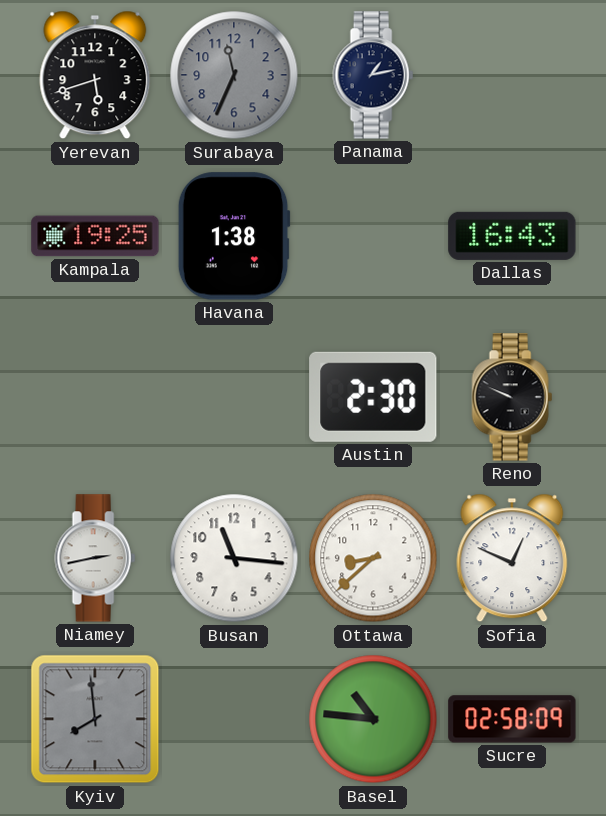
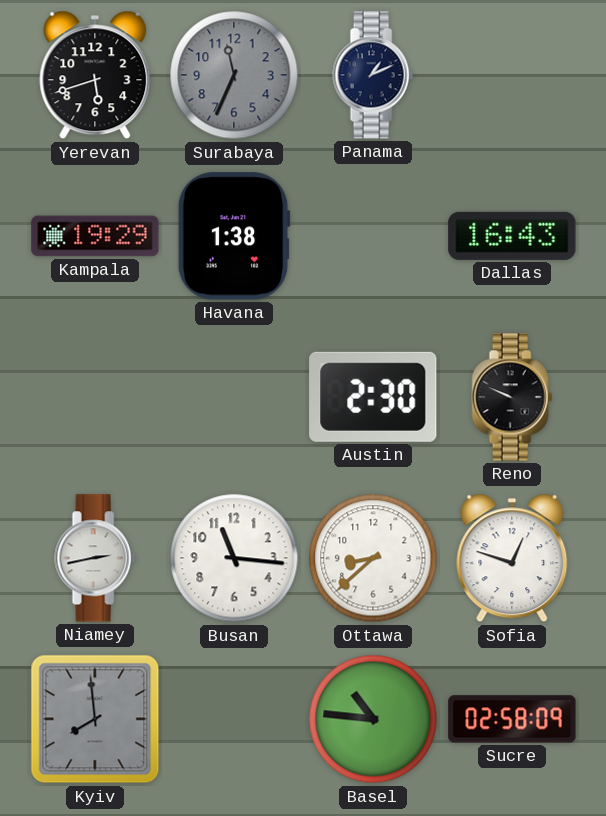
Panama: 1:13 -> 1:11
Kampala: 19:25 -> 19:29
Sofia: 12:49 -> 12:48
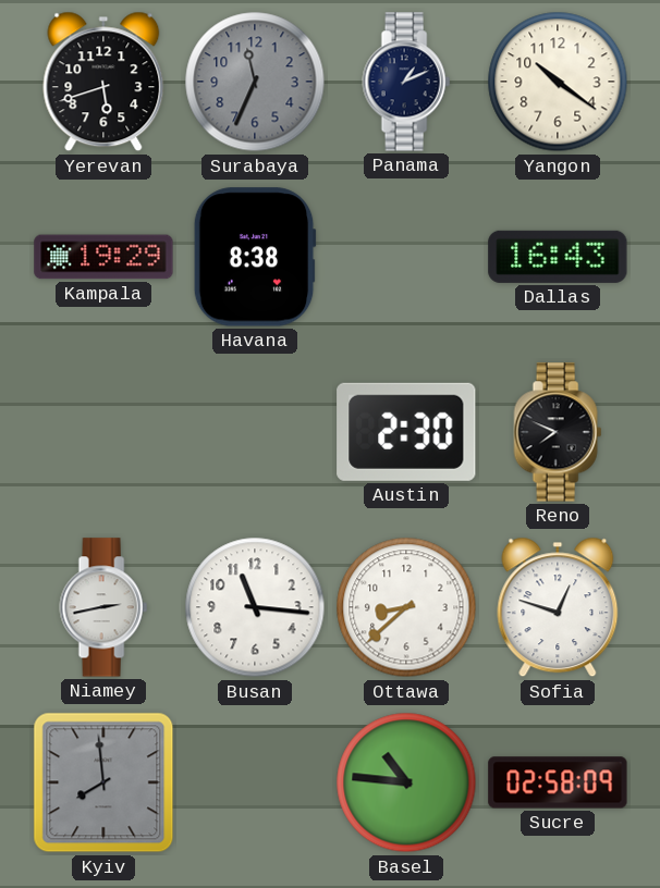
Yangon: none -> 10:21
Havana: 1:38 -> 8:38
Reno: 9:49 -> 7:49
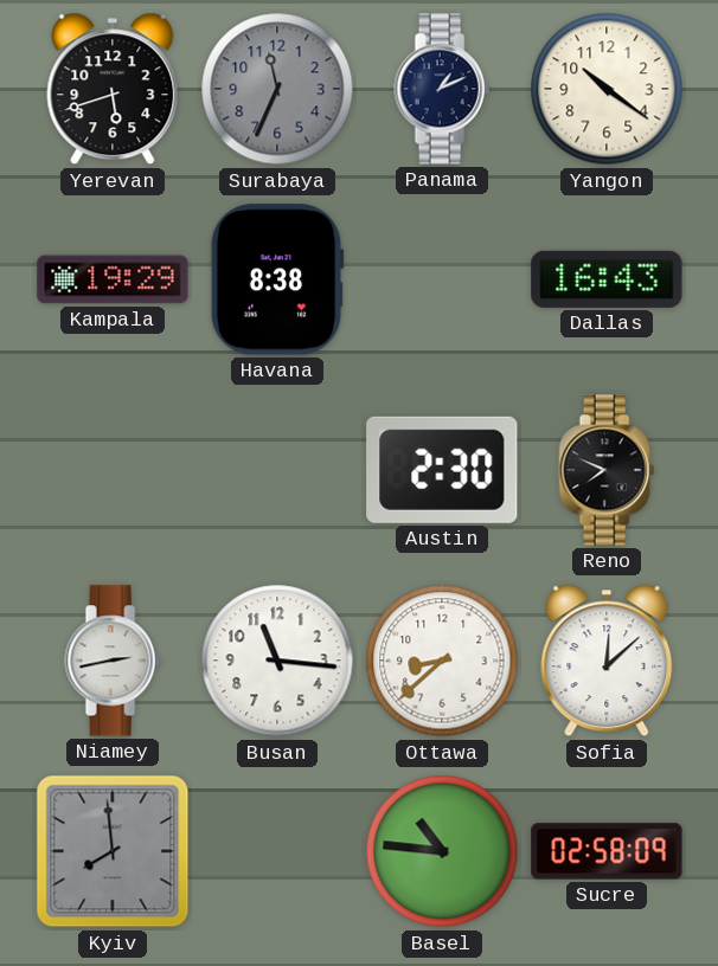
Sofia: 12:48 -> 12:08
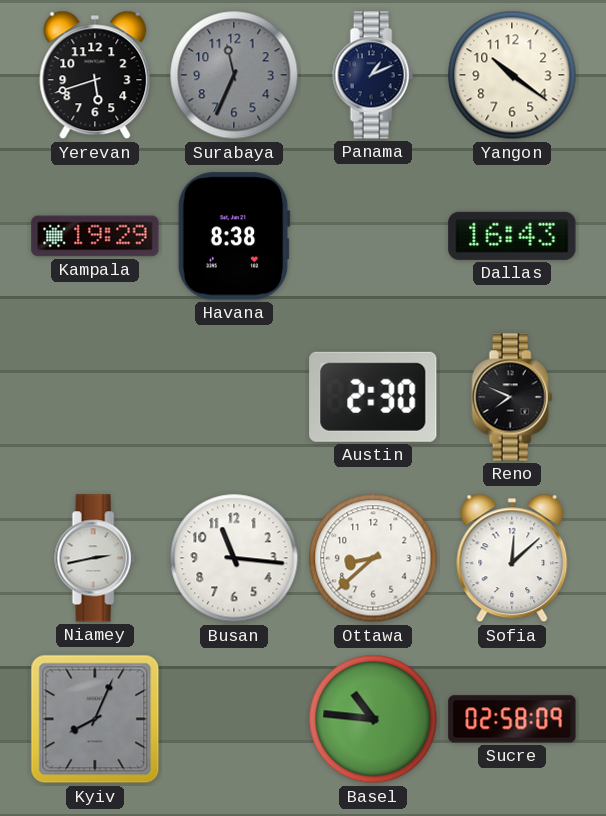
Kyiv: 7:59 -> 8:04
